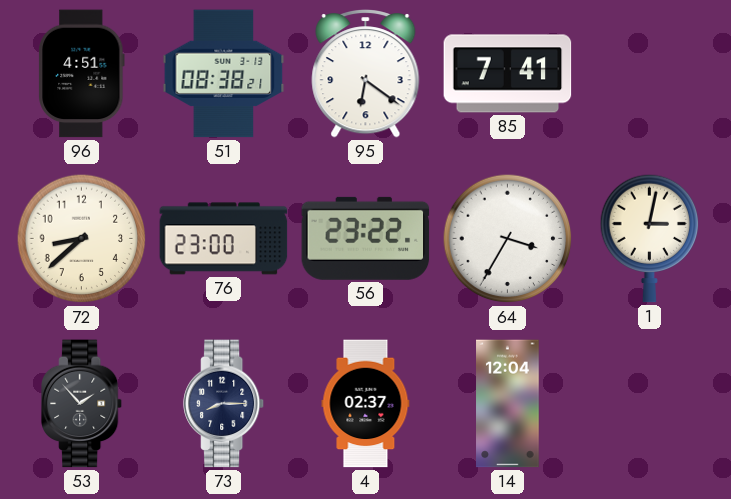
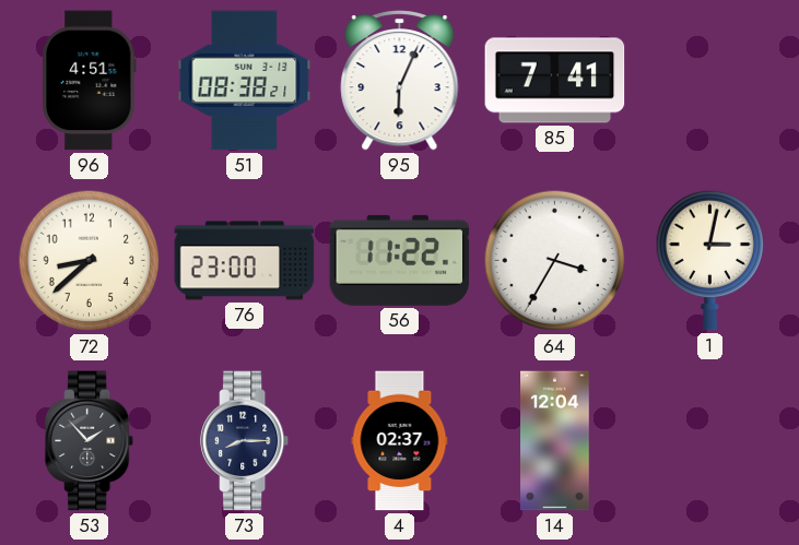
95: 6:21 -> 6:04
56: 23:22 -> 11:22
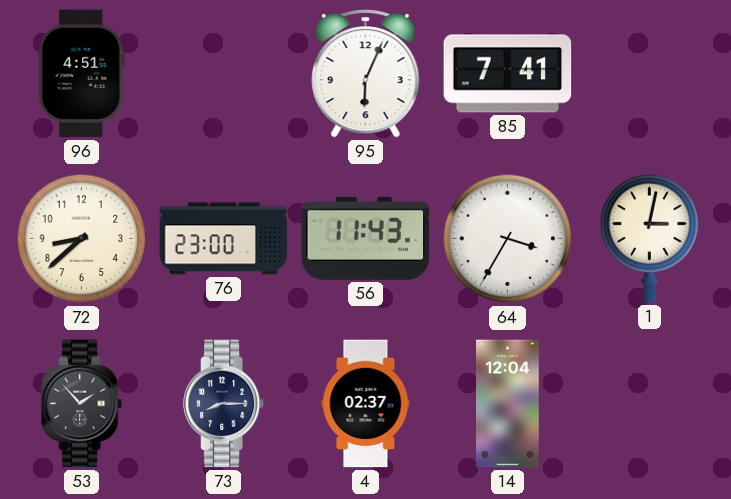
51: 08:38 -> none
56: 11:22 -> 11:43
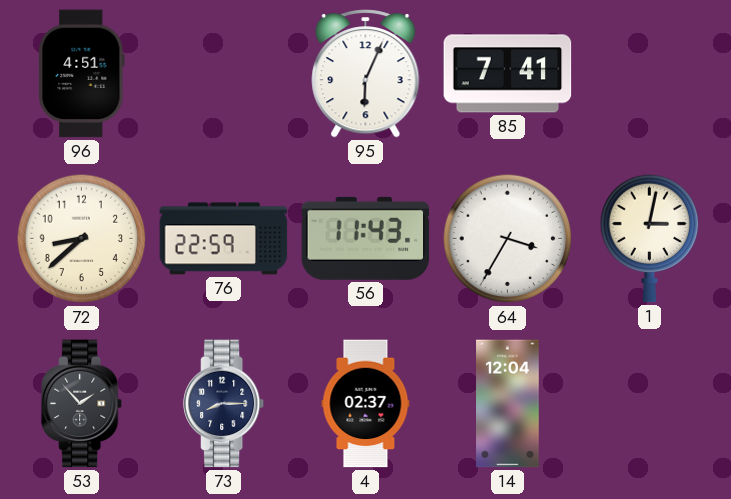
76: 23:00 -> 22:59
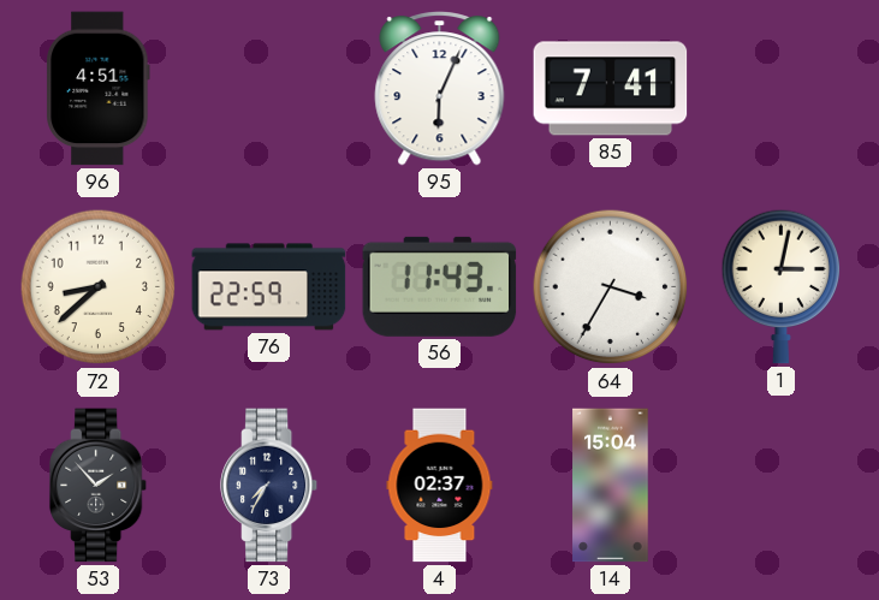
73: 8:15 -> 7:35
14: 12:04 -> 15:04
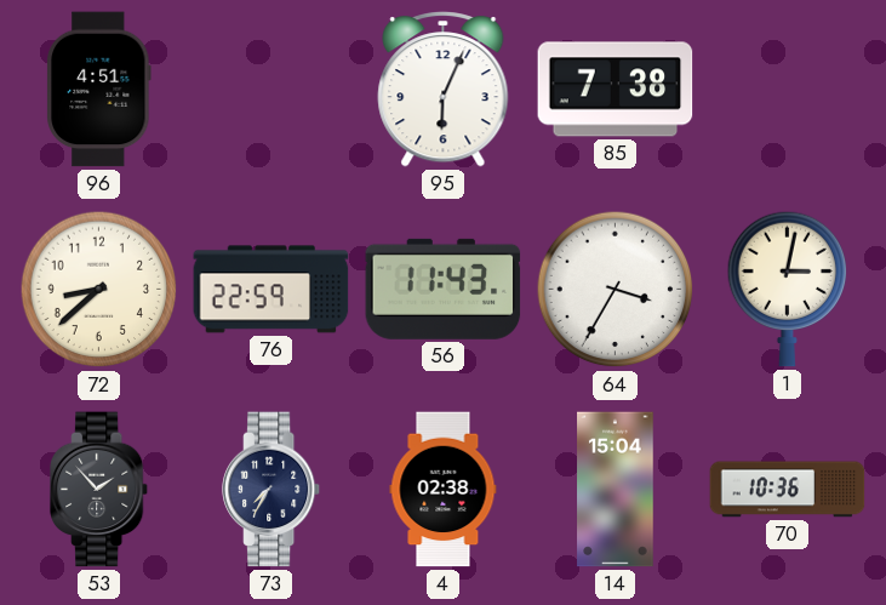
85: 7:41 -> 7:38
4: 02:37 -> 02:38
70: none -> 10:36
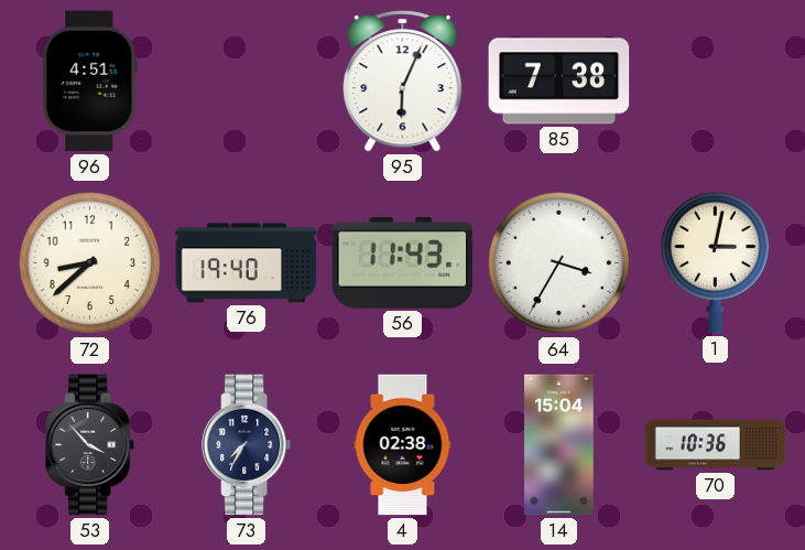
76: 22:59 -> 19:40
53: 1:53 -> 3:53
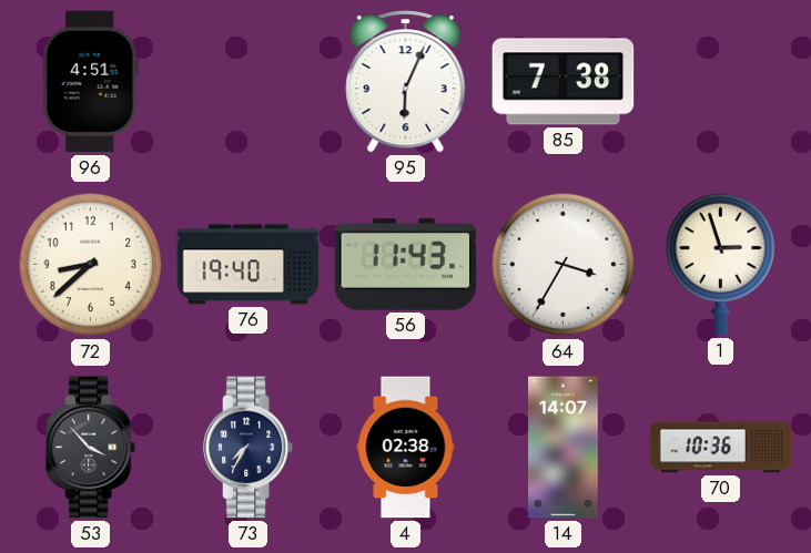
1: 3:02 -> 2:57
14: 15:04 -> 14:07
